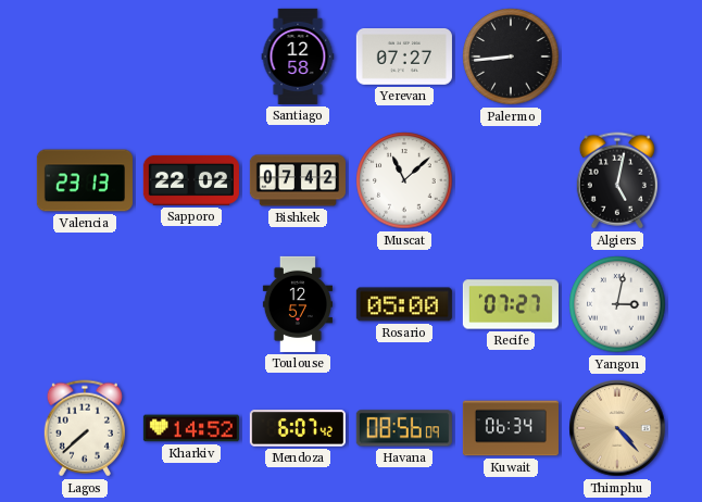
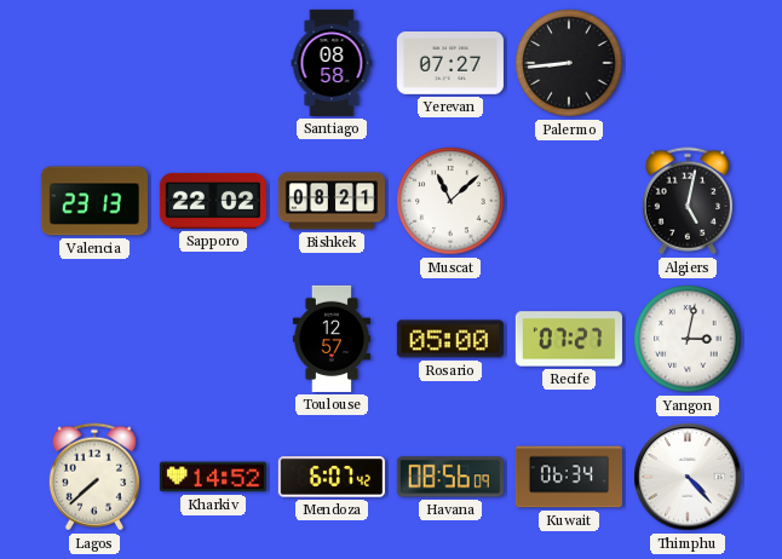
Santiago: 12:58 -> 08:58
Bishkek: 07:42 -> 08:21
Thimphu dial: champagne -> white
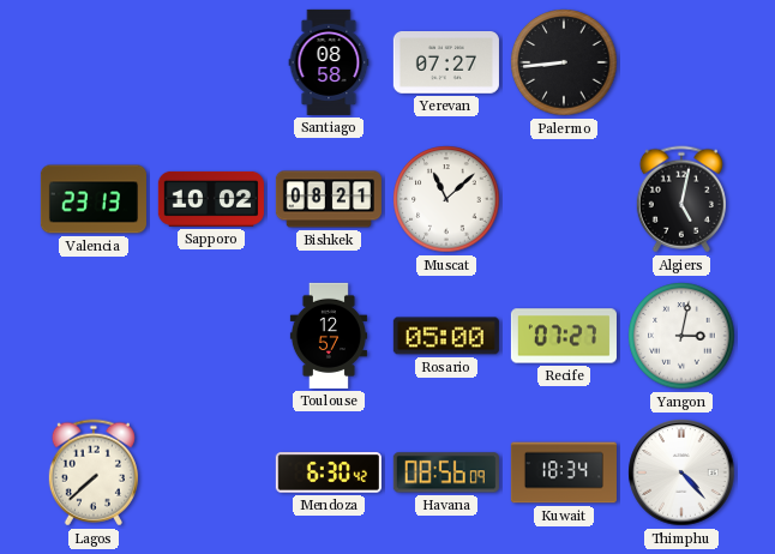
Sapporo: 22:02 -> 10:02
Kharkiv: 14:52 -> none
Mendoza: 6:07 -> 6:30
Kuwait: 06:34 -> 18:34
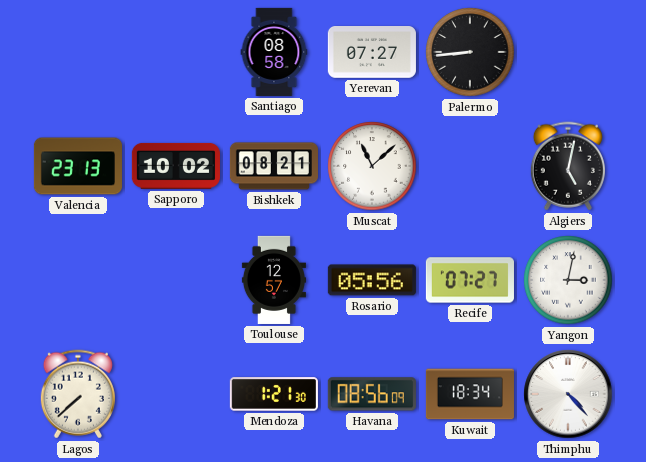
Rosario: 05:00 -> 05:56
Mendoza: 6:30 -> 1:21
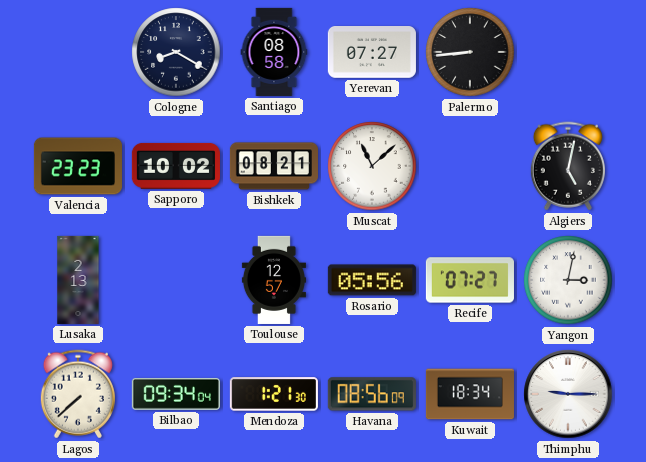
Cologne: none -> 8:20
Valencia: 23:13 -> 23:23
Lusaka: none -> 2:13
Bilbao: none -> 09:34
Thimphu: 4:23 -> 9:15
